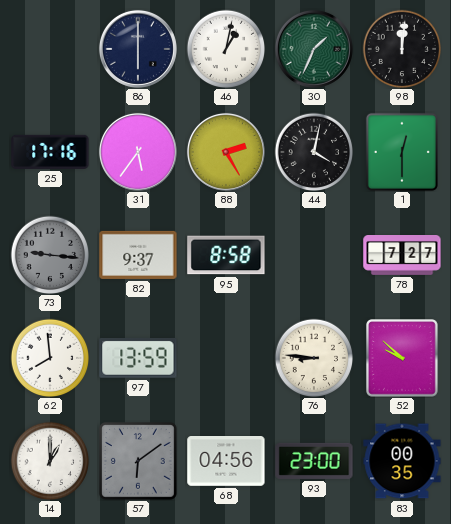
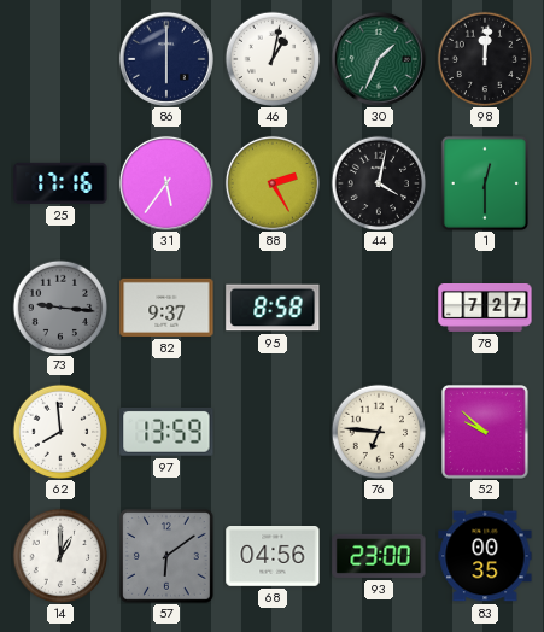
76: 8:46 -> 6:46
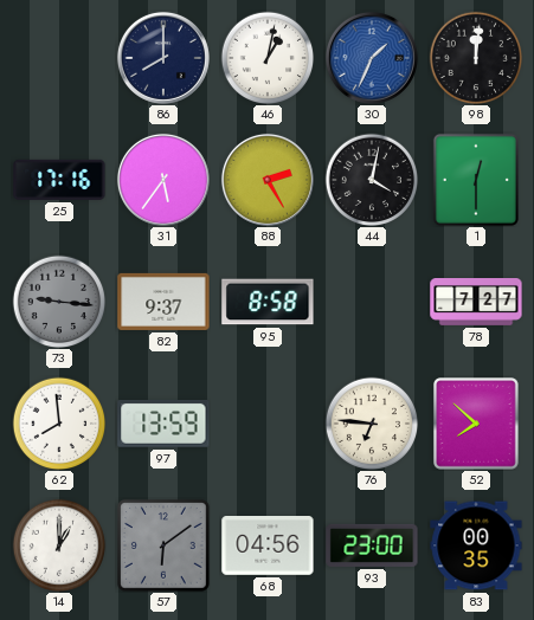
86: 6:00 -> 8:00
30 dial: green -> blue
52: 9:52 -> 7:52
